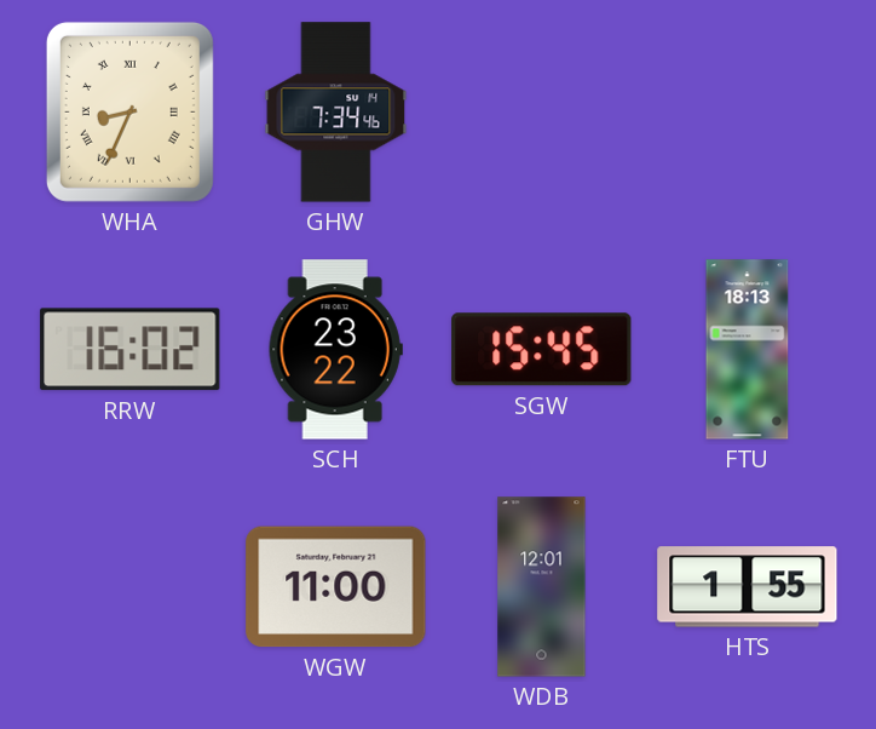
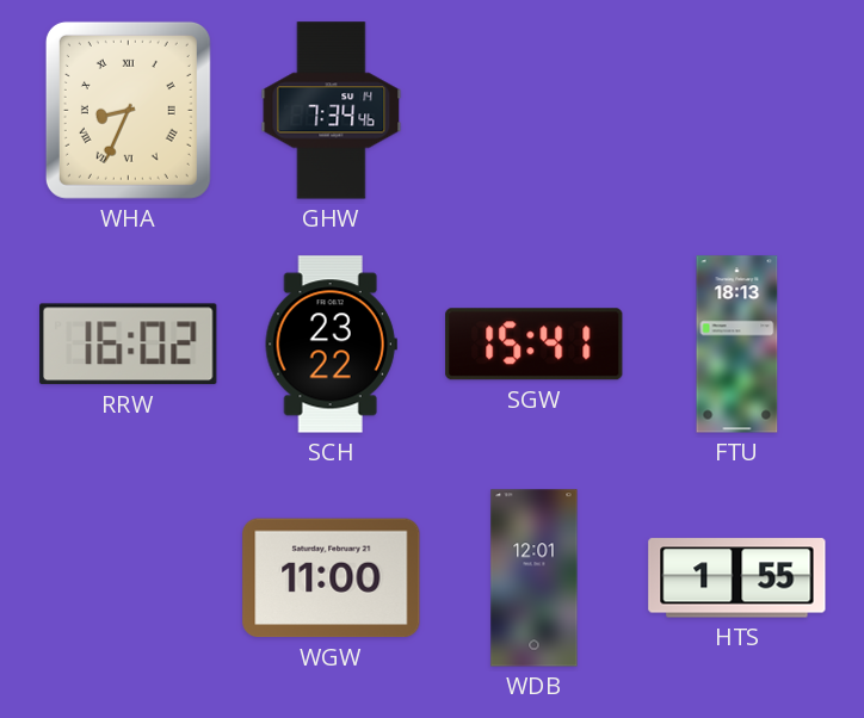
SGW: 15:45 -> 15:41
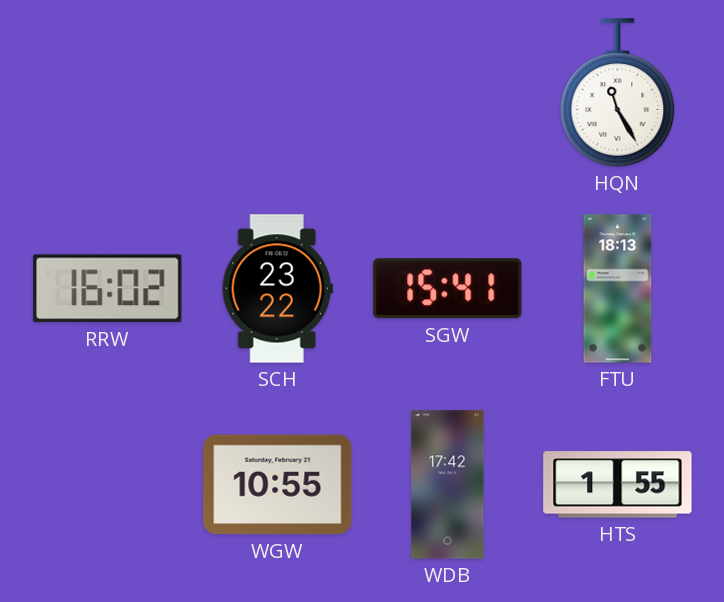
WHA: 8:34 -> none
GHW: 7:34 -> none
HQN: none -> 11:25
WGW: 11:00 -> 10:55
WDB: 12:01 -> 17:42
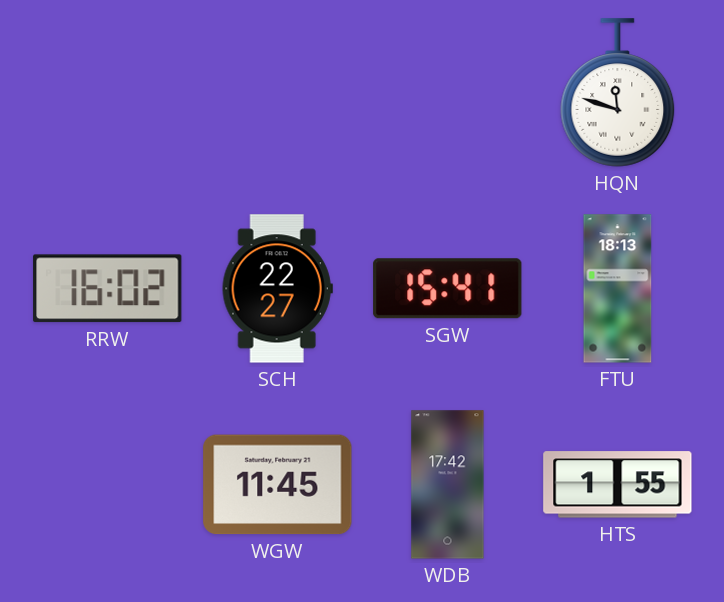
HQN: 11:25 -> 11:48
SCH: 23:22 -> 22:27
WGW: 10:55 -> 11:45
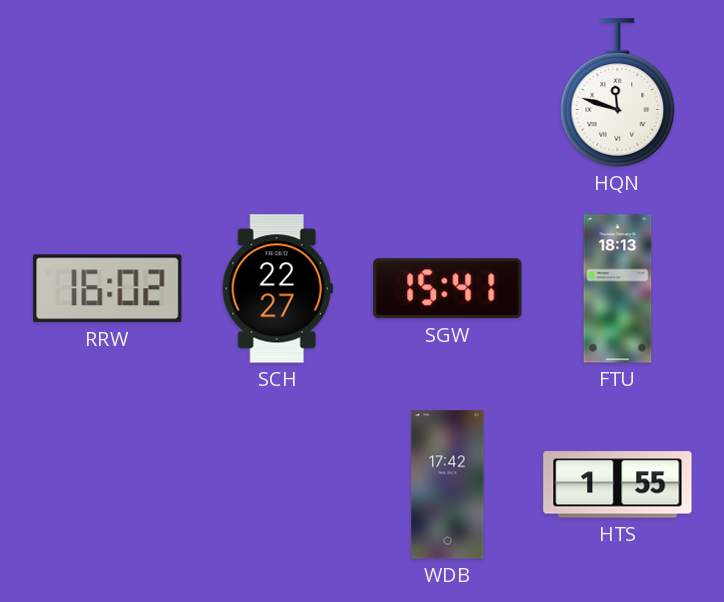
WGW: 11:45 -> none
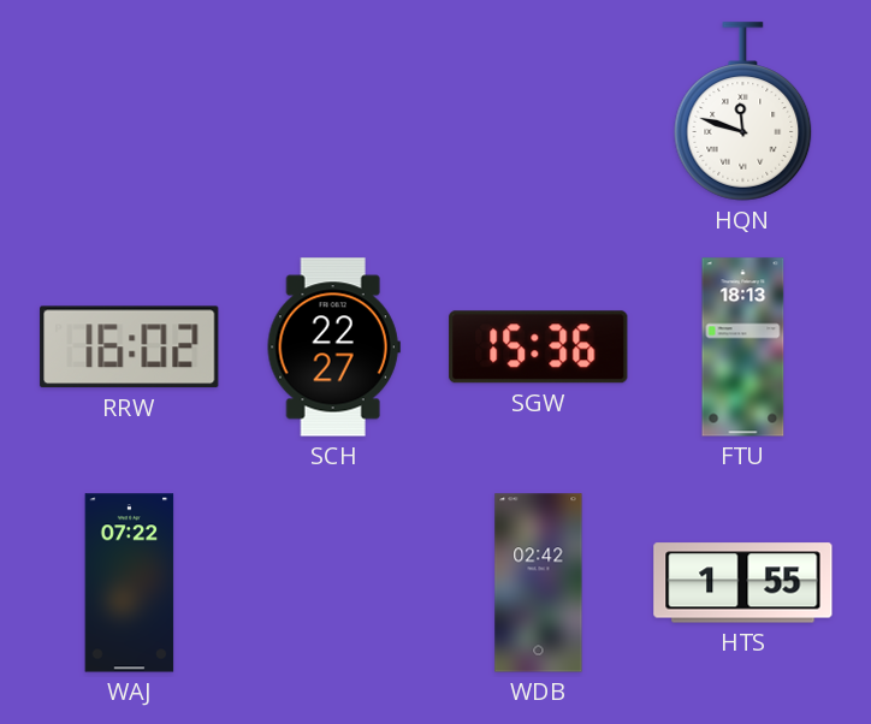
SGW: 15:41 -> 15:36
WAJ: none -> 07:22
WDB: 17:42 -> 02:42
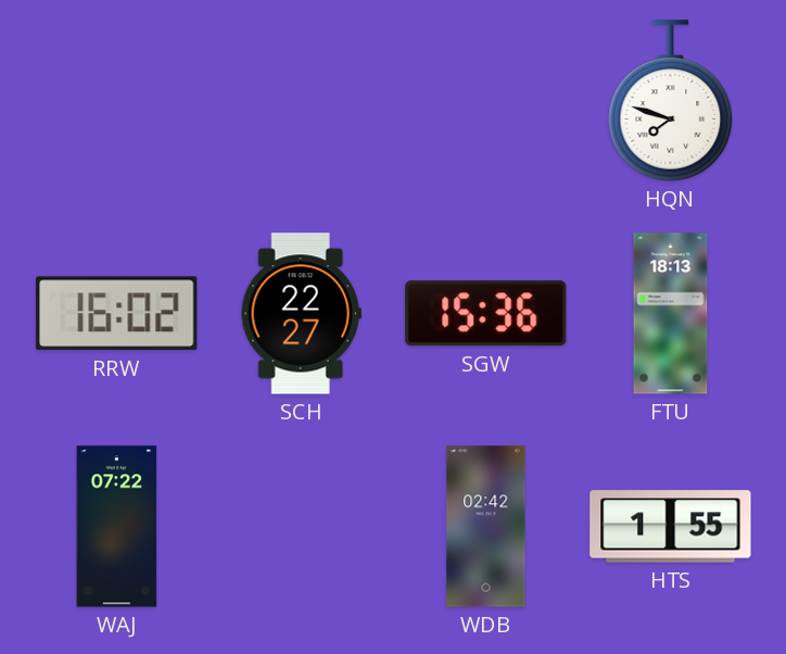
HQN: 11:48 -> 7:48
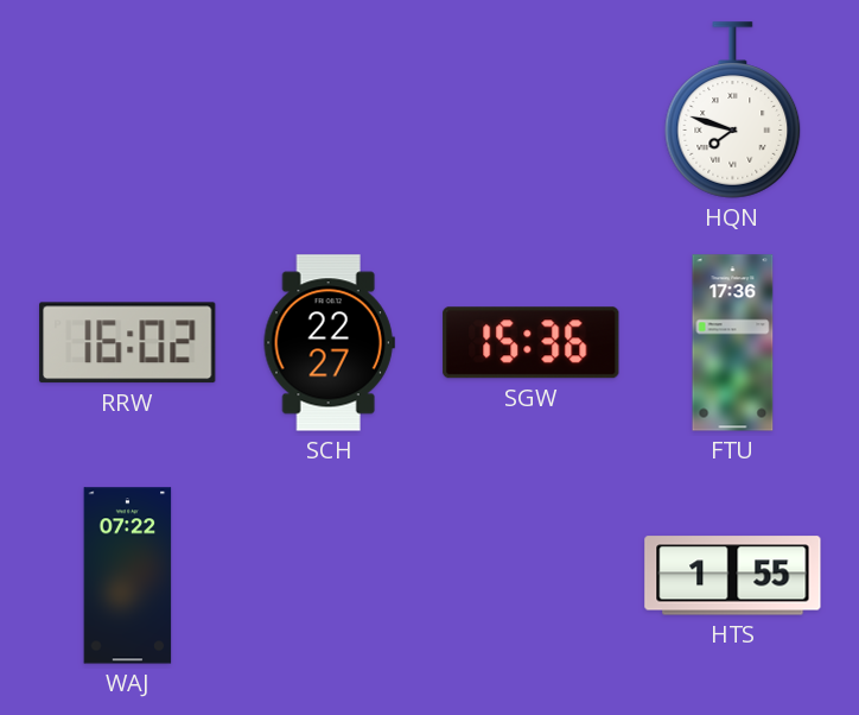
FTU: 18:13 -> 17:36
WDB: 02:42 -> none
